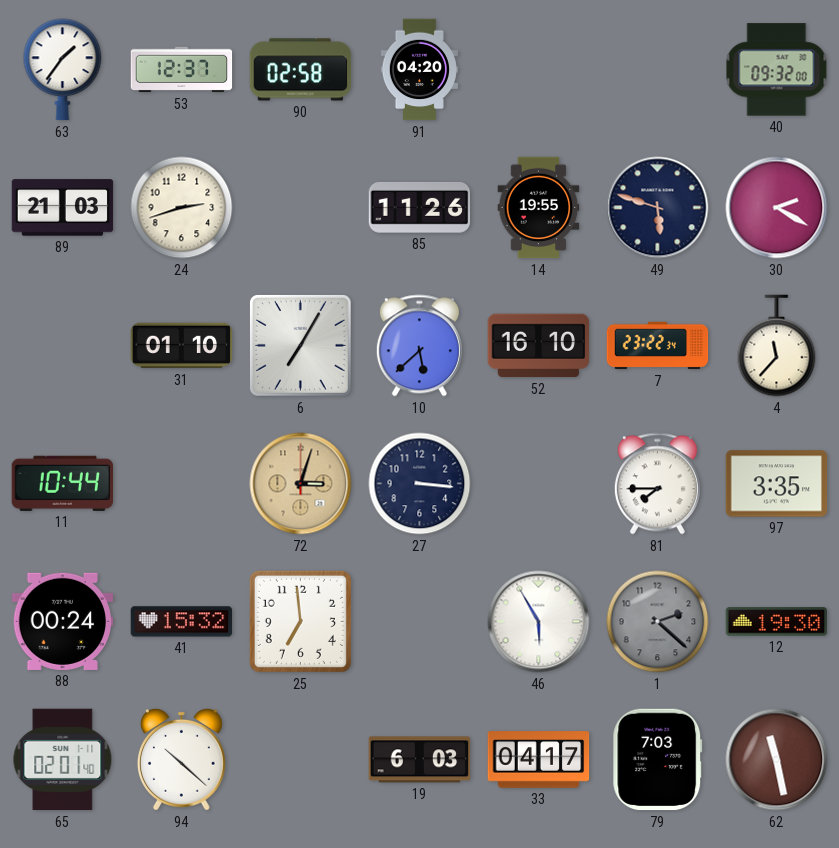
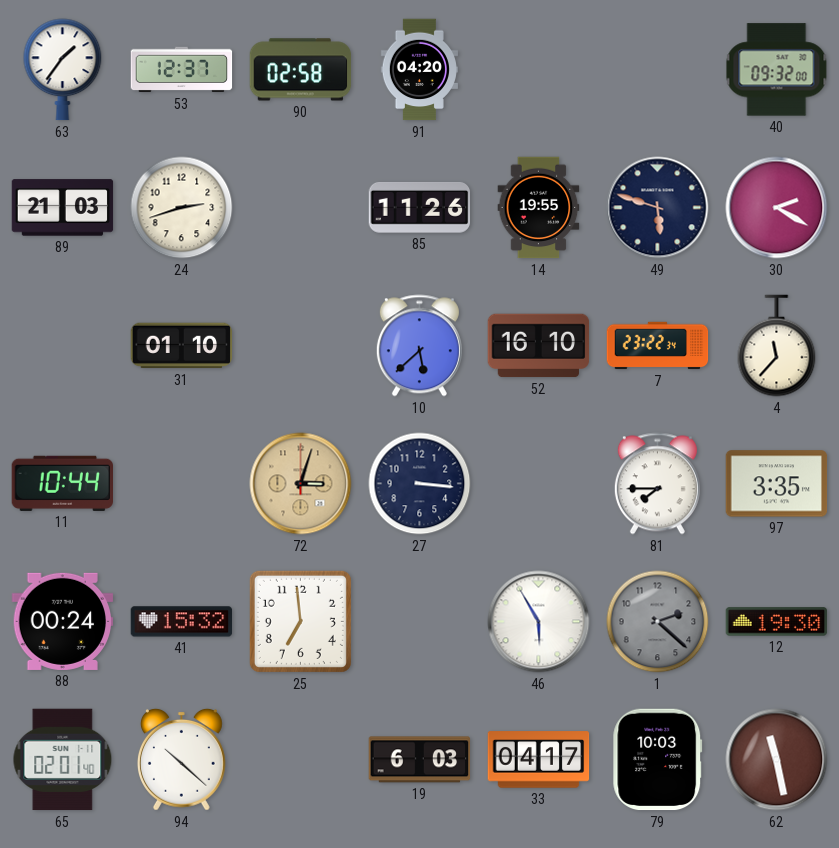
6: 7:05 -> none
79: 7:03 -> 10:03
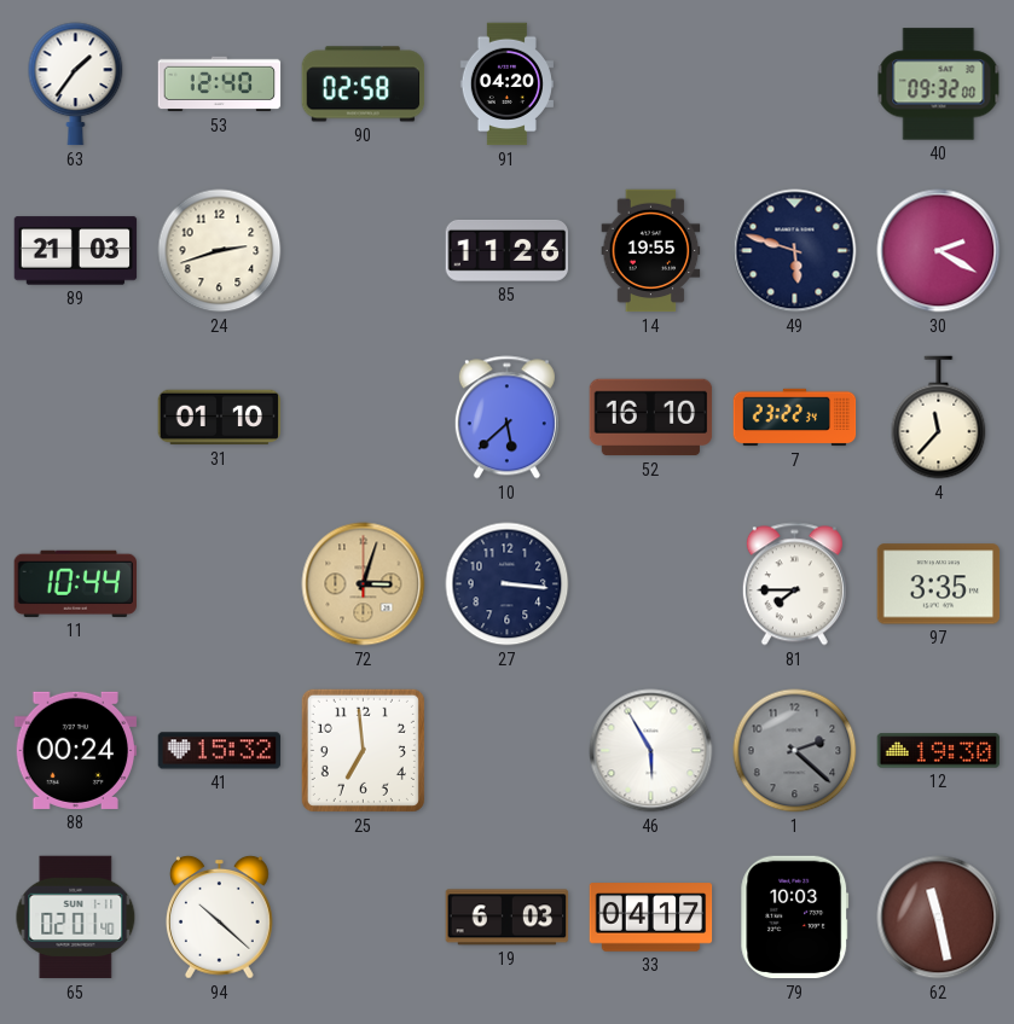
53: 12:37 -> 12:40
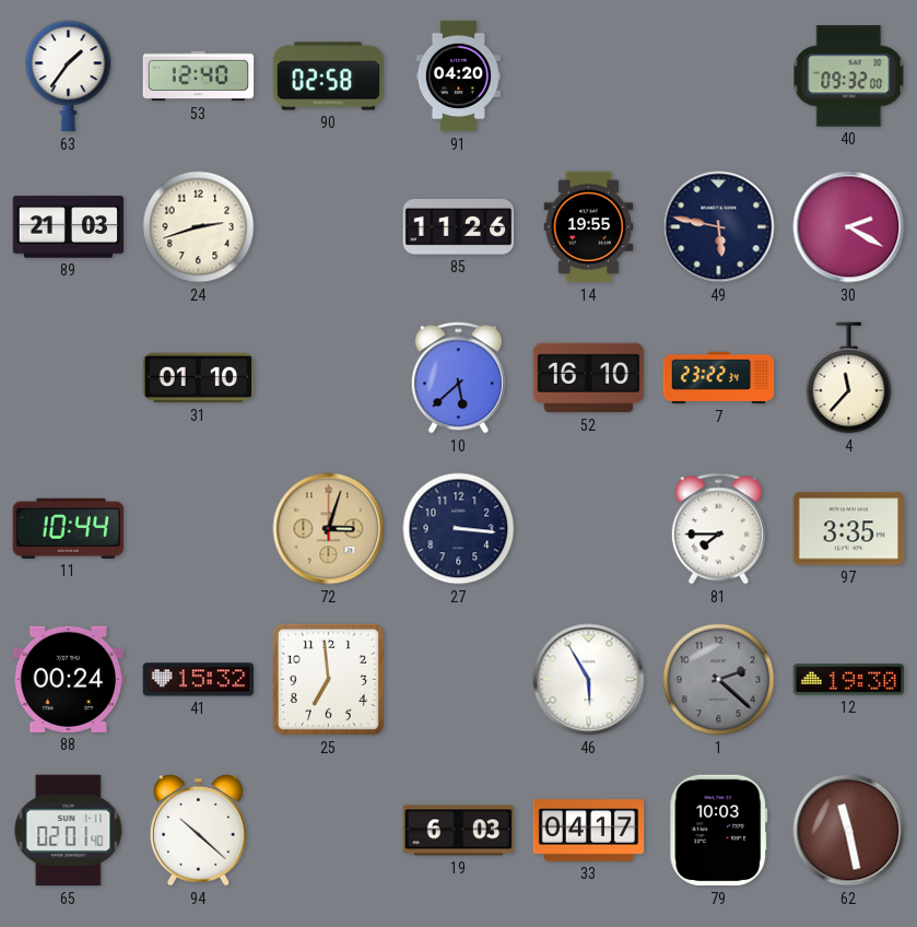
49: 5:48 -> 5:47
